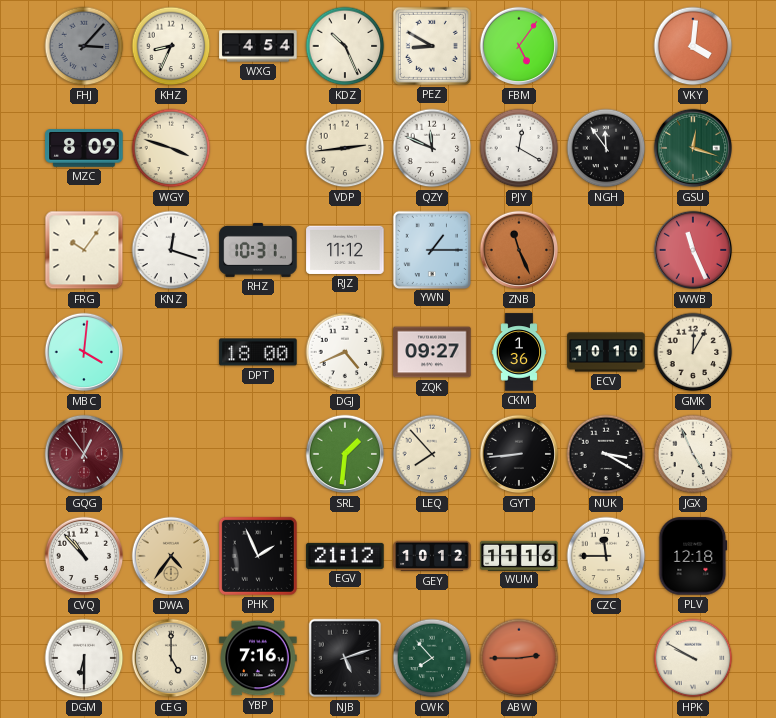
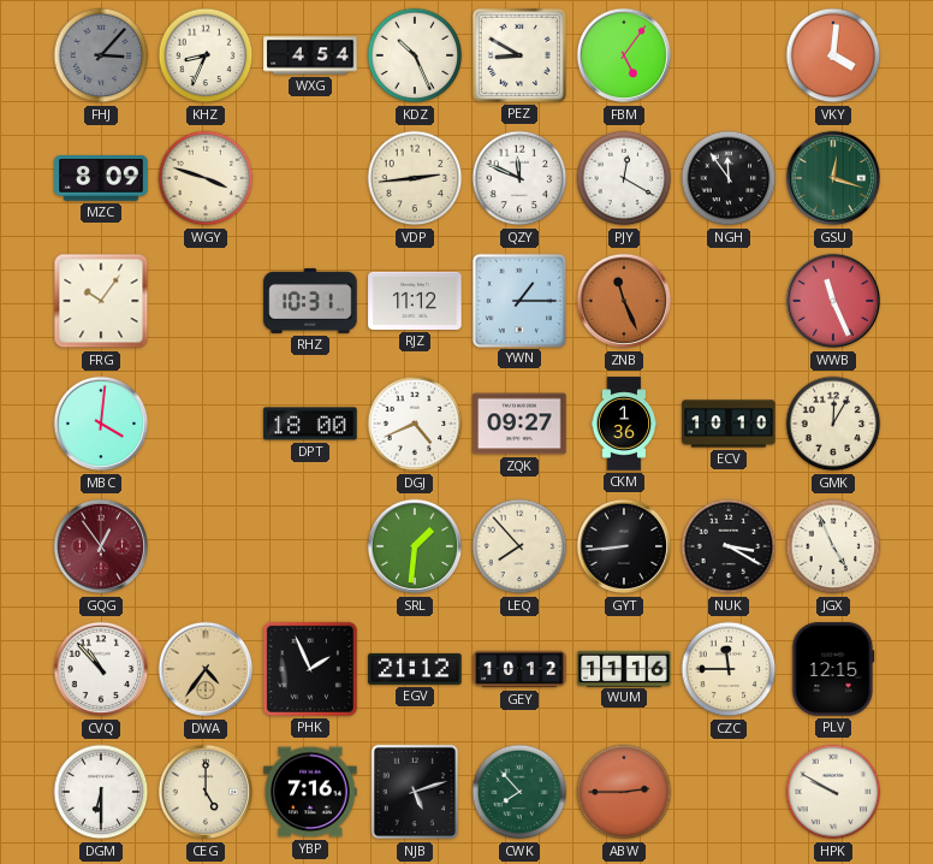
KNZ: 12:18 -> none
PLV: 12:18 -> 12:15
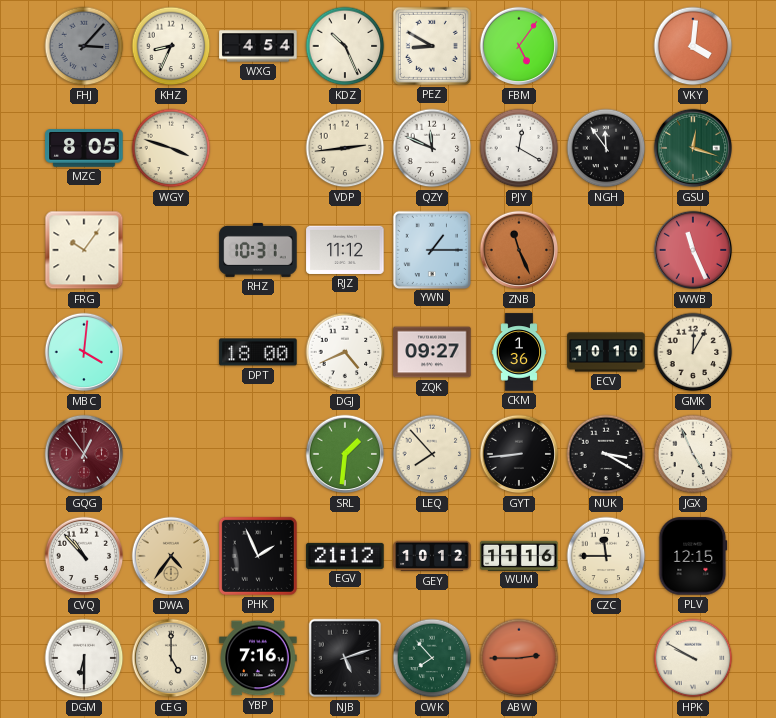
MZC: 8:09 -> 8:05
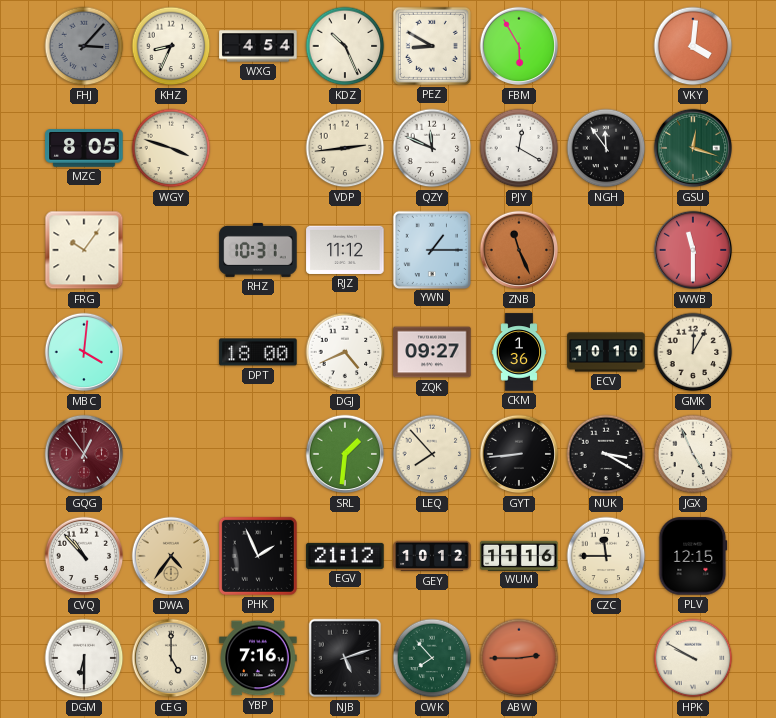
FBM: 5:06 -> 5:55
WWB: 11:26 -> 11:30
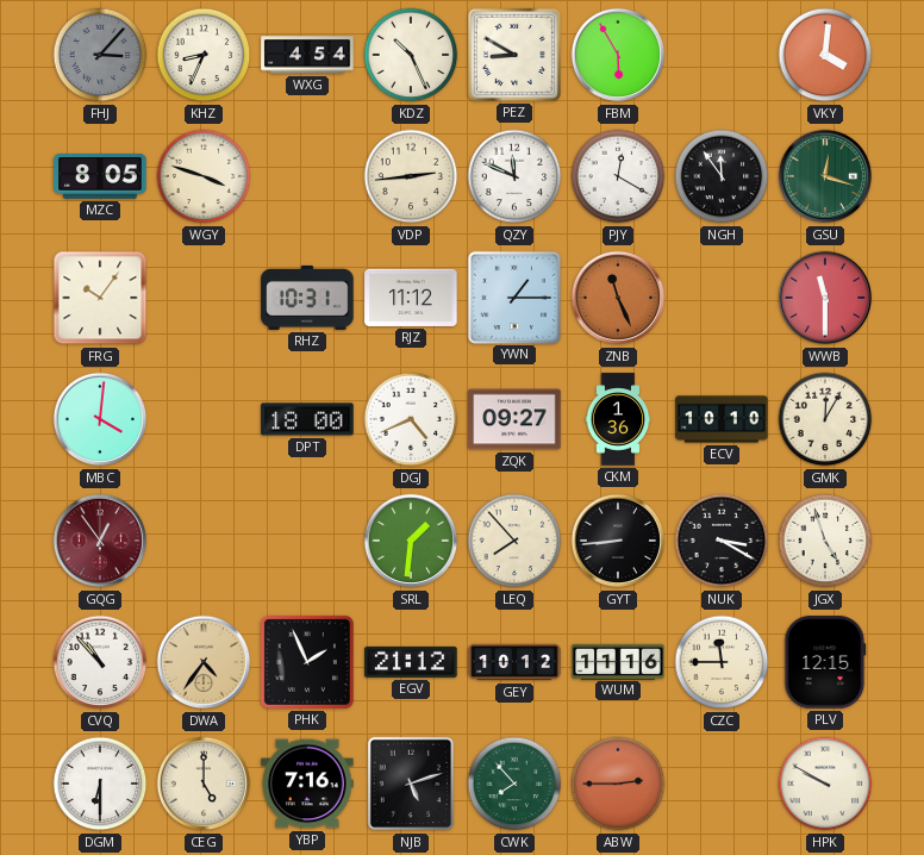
JGX: 4:56 -> 4:57
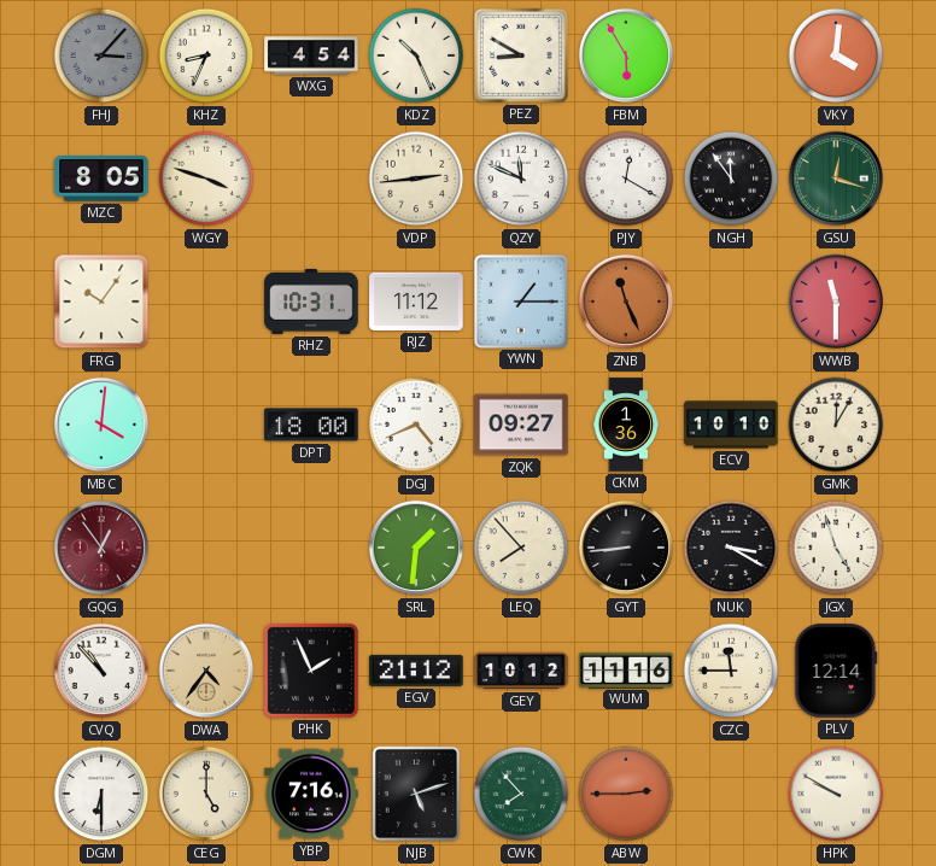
PLV: 12:15 -> 12:14
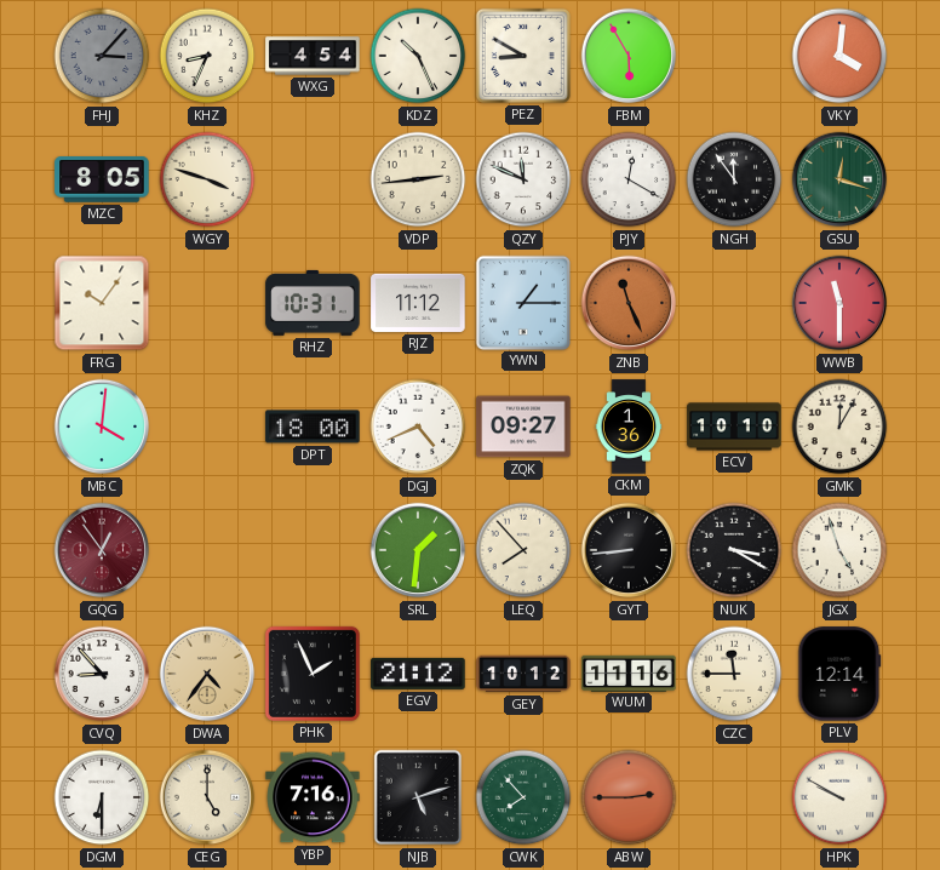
CVQ: 10:53 -> 8:53
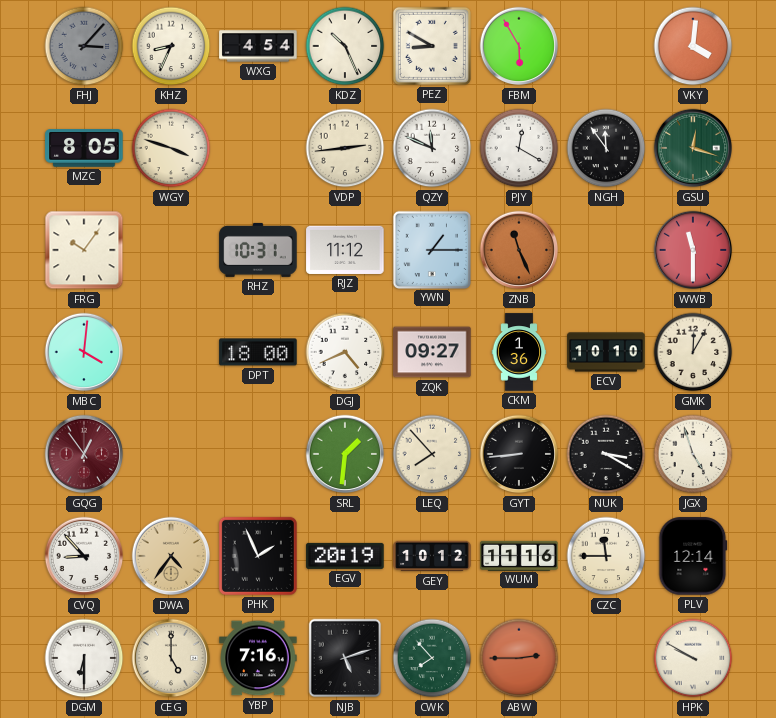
EGV: 21:12 -> 20:19
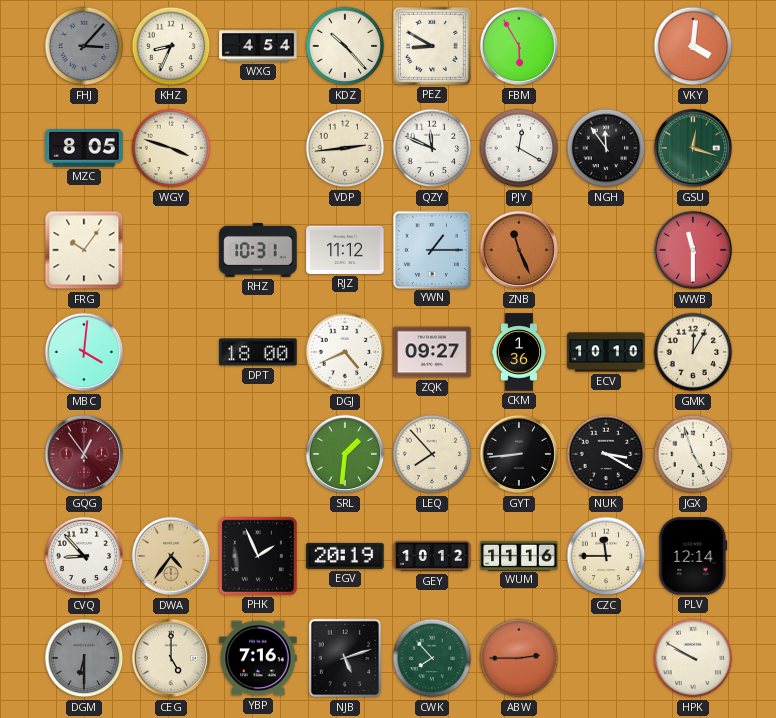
KDZ: 10:26 -> 10:23
DGM dial: white -> grey
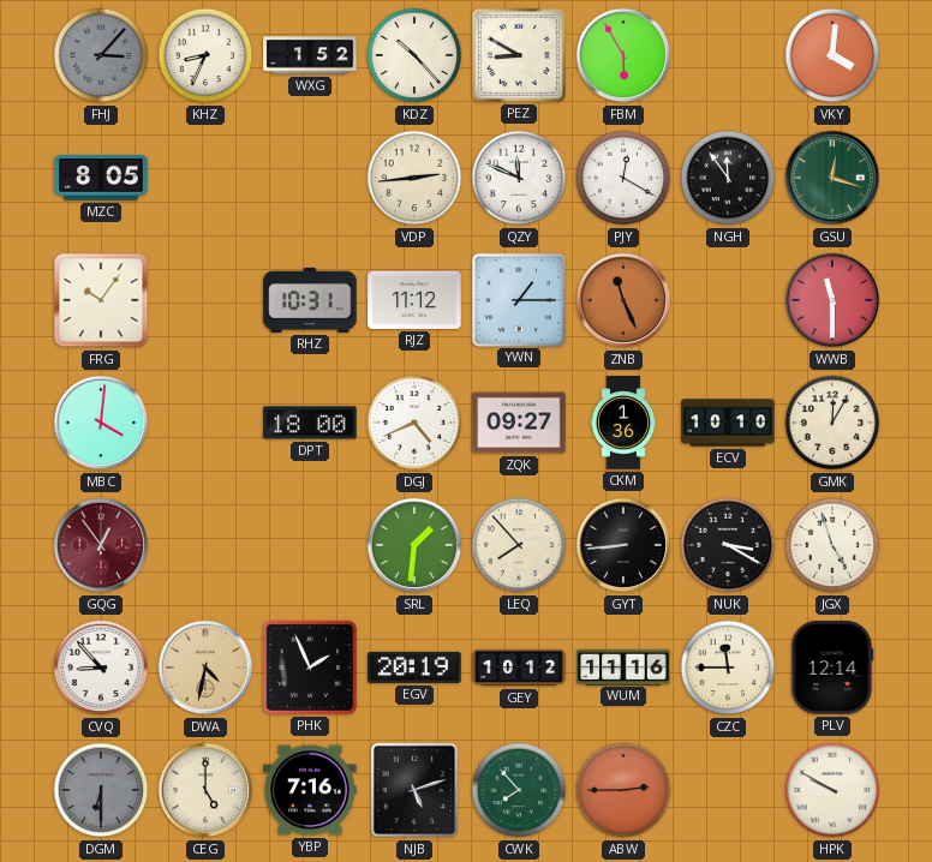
WXG: 4:54 -> 1:52
WGY: 3:48 -> none
DWA: 4:36 -> 4:32
